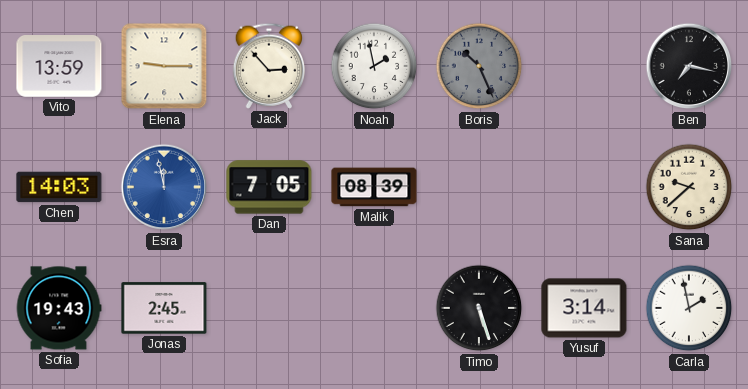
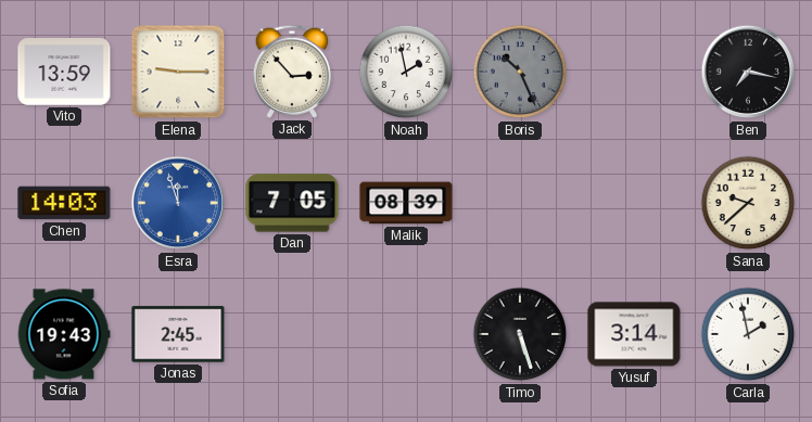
Esra: 11:58 -> 11:57
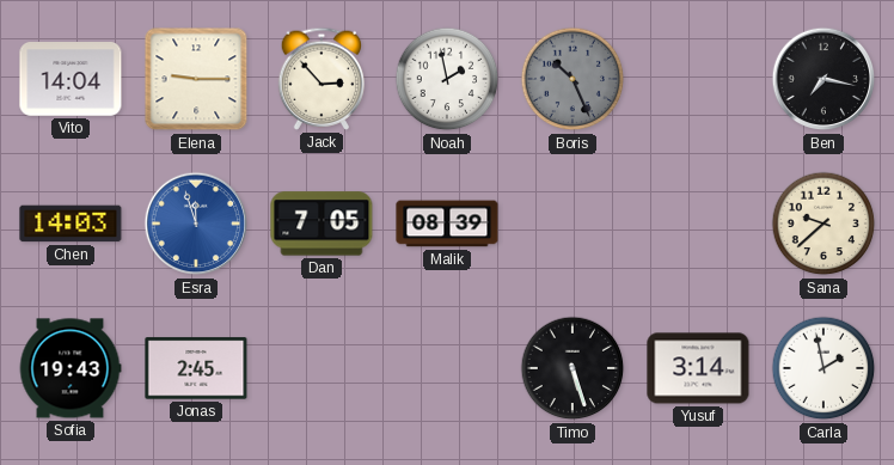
Vito: 13:59 -> 14:04
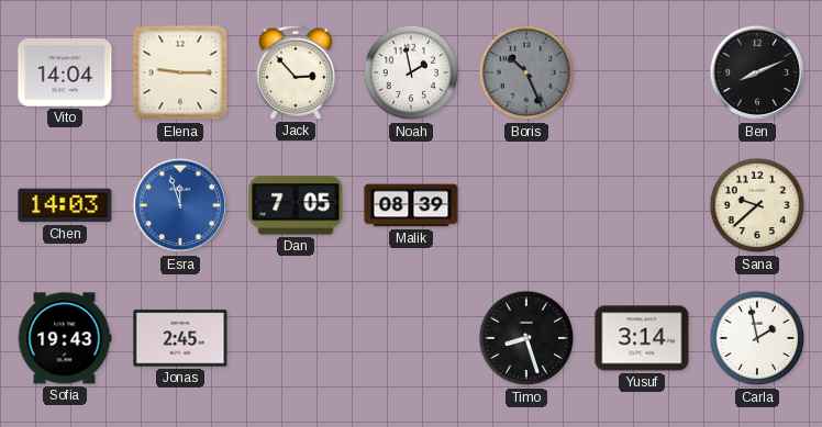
Ben: 7:17 -> 8:11
Timo: 5:27 -> 8:27
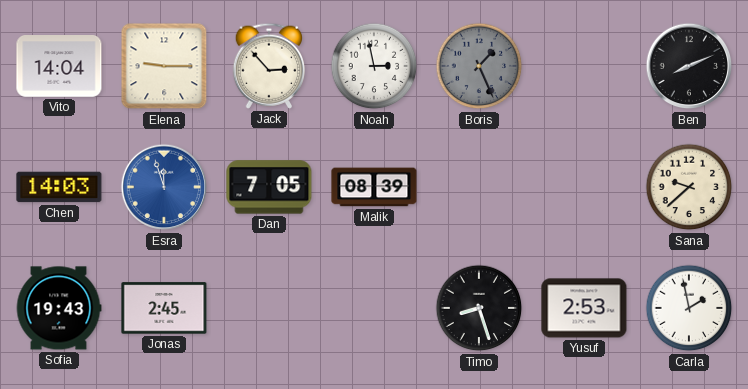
Noah: 1:58 -> 2:58
Boris: 10:26 -> 1:26
Yusuf: 3:14 -> 2:53
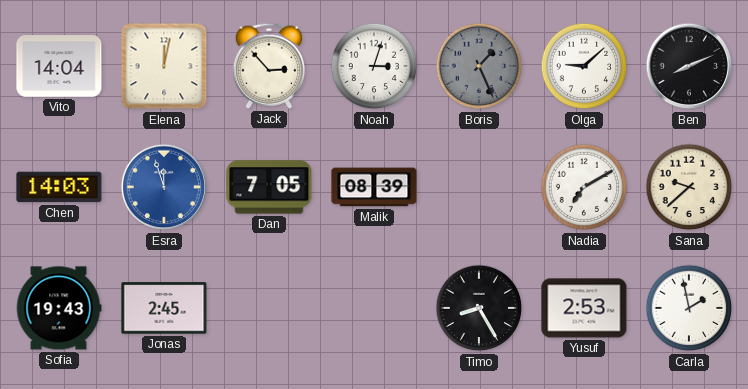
Elena: 9:15 -> 12:02
Noah: 2:58 -> 3:03
Olga: none -> 9:08
Nadia: none -> 7:10
Timo: 8:27 -> 8:25
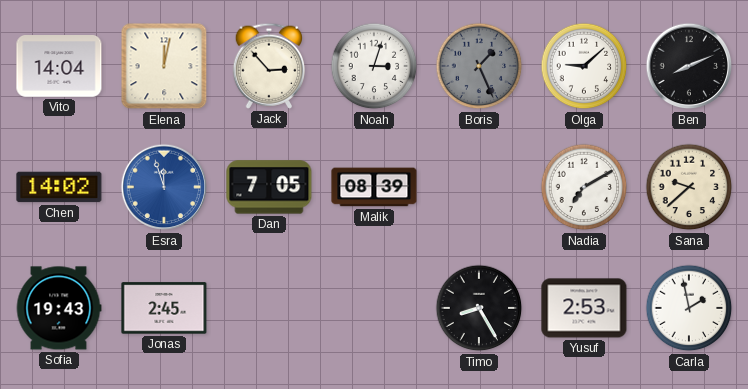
Chen: 14:03 -> 14:02
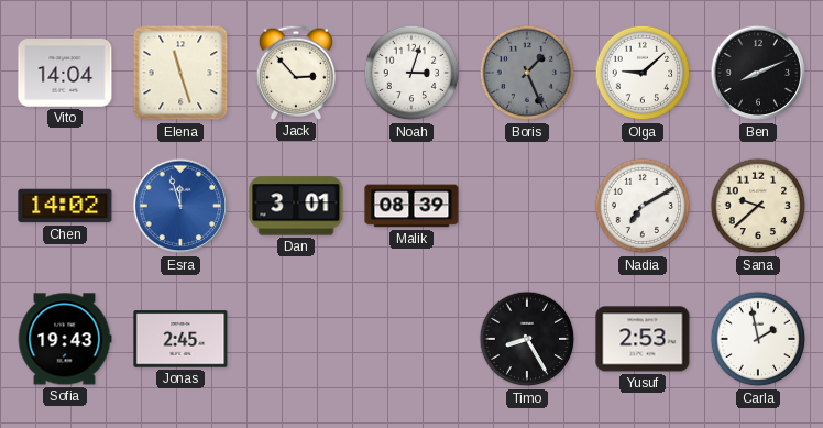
Elena: 12:02 -> 11:27
Dan: 7:05 -> 3:01
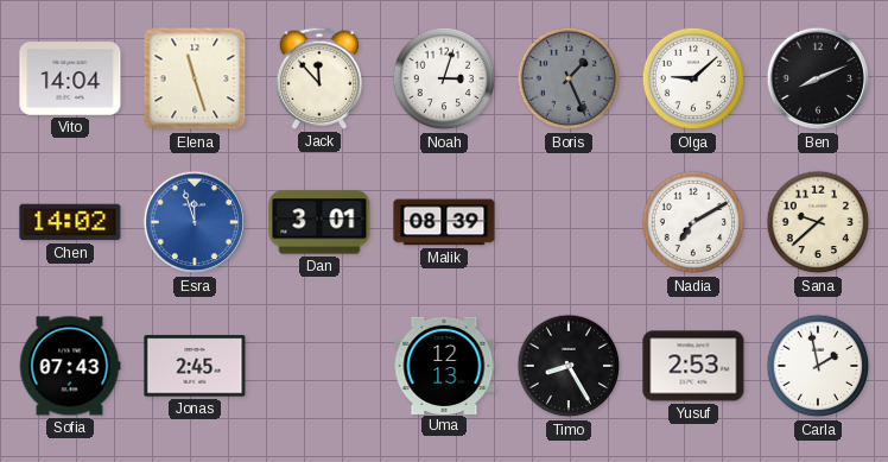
Jack: 2:53 -> 11:53
Sofia: 19:43 -> 07:43
Uma: none -> 12:13
